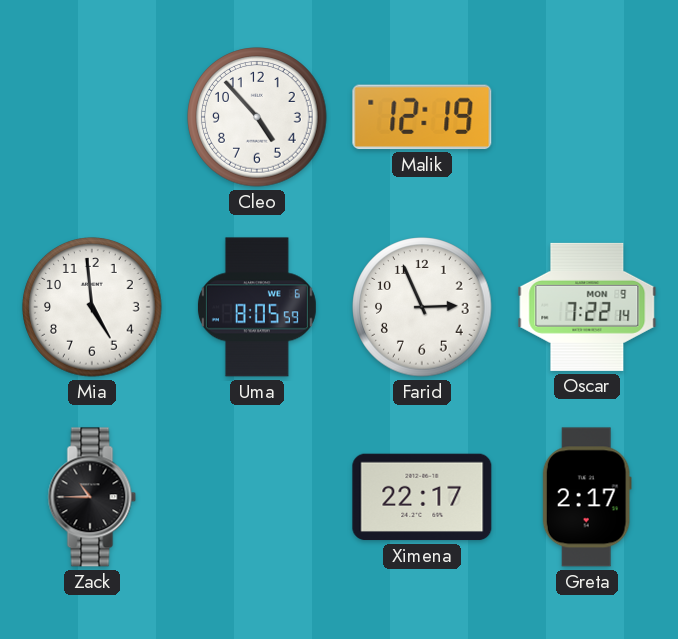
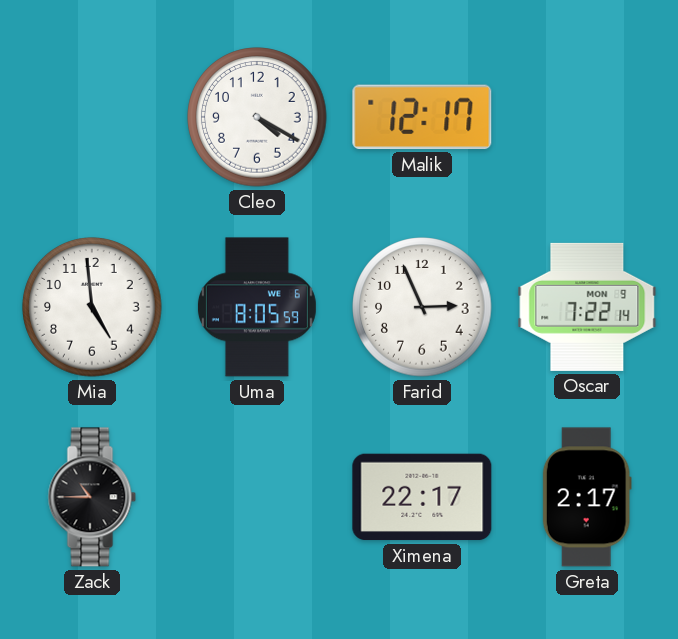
Cleo: 4:53 -> 4:20
Malik: 12:19 -> 12:17
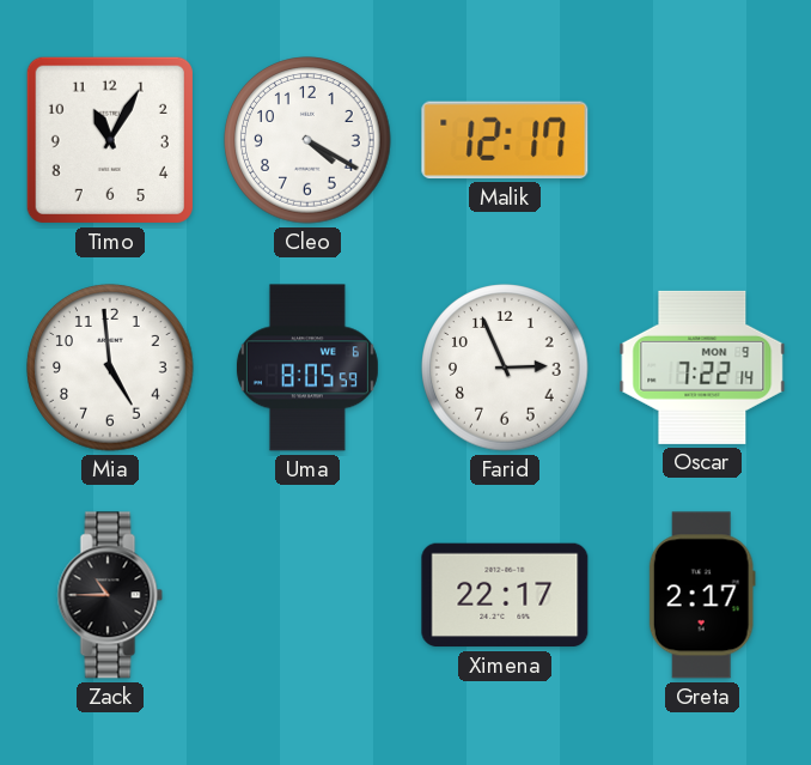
Timo: none -> 11:05
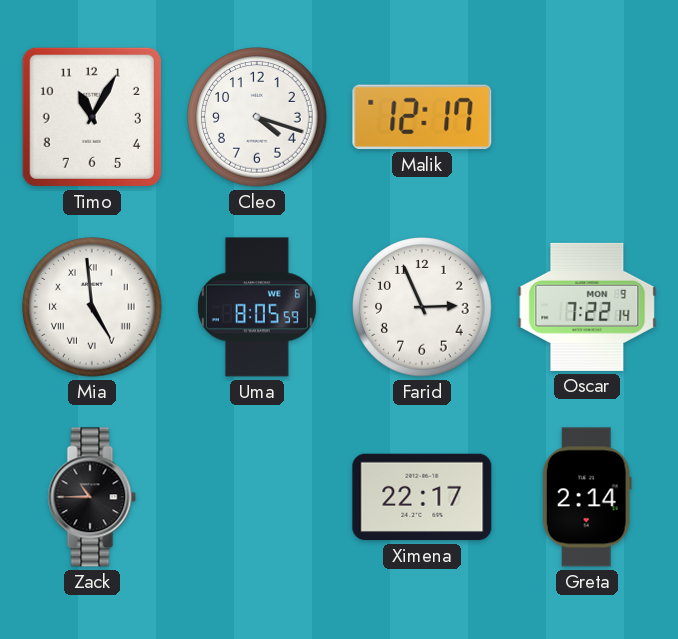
Cleo: 4:20 -> 4:18
Mia numerals: Arabic -> Roman
Greta: 2:17 -> 2:14
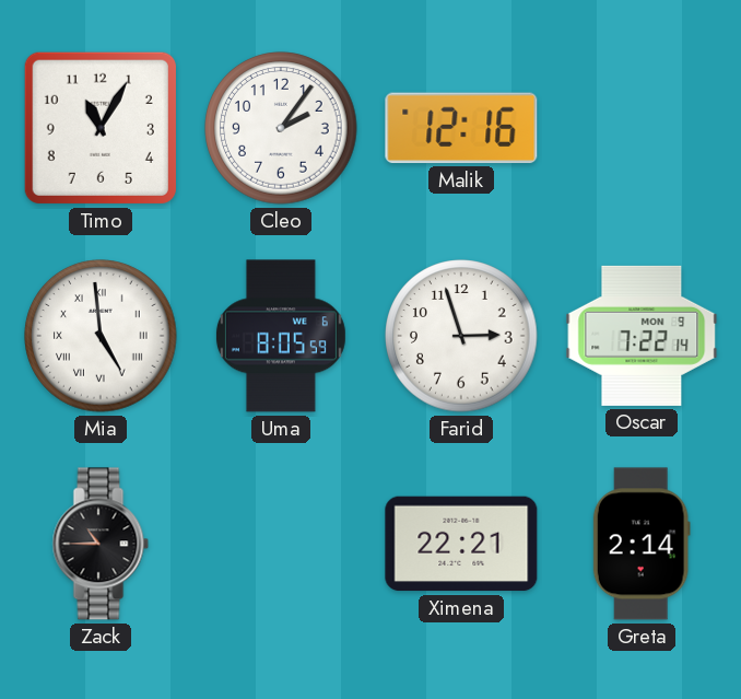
Cleo: 4:18 -> 2:06
Malik: 12:17 -> 12:16
Farid: 2:56 -> 2:57
Ximena: 22:17 -> 22:21
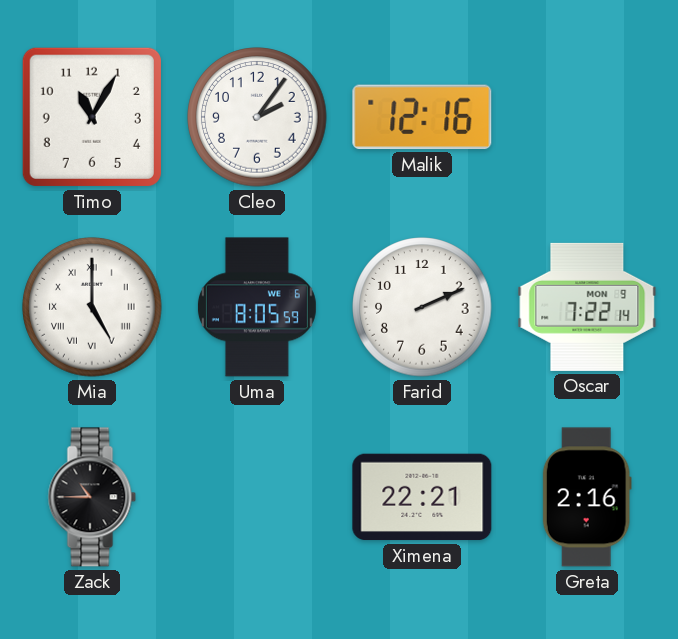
Mia: 4:59 -> 5:00
Farid: 2:57 -> 2:11
Greta: 2:14 -> 2:16
